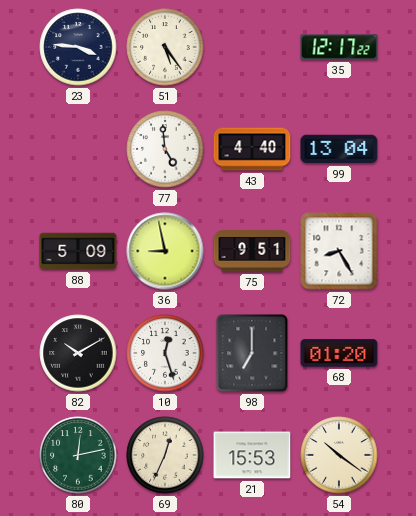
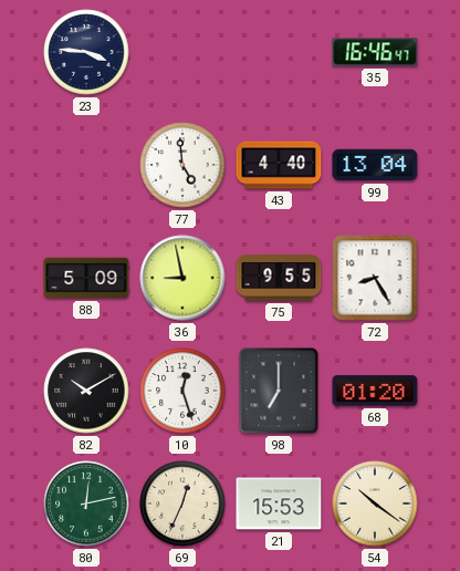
51: 5:24 -> none
35: 12:17 -> 16:46
75: 9:51 -> 9:55
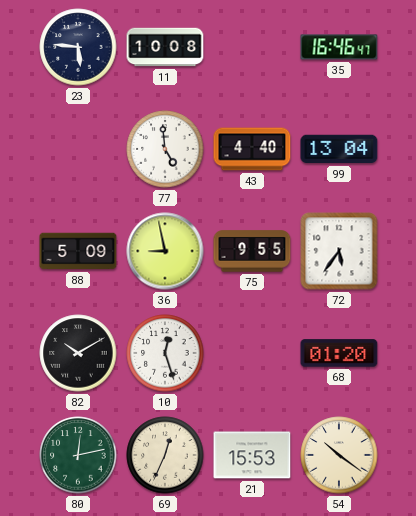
23: 3:46 -> 5:46
11: none -> 10:08
72: 8:25 -> 5:36
98: 7:00 -> none
